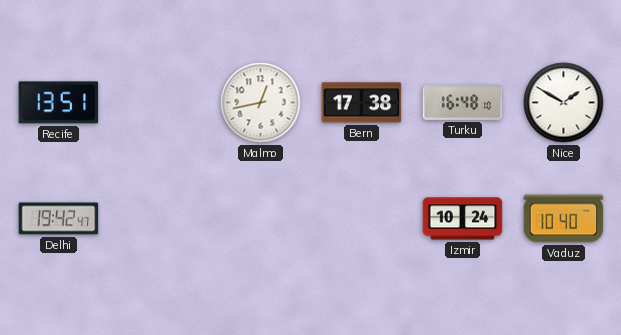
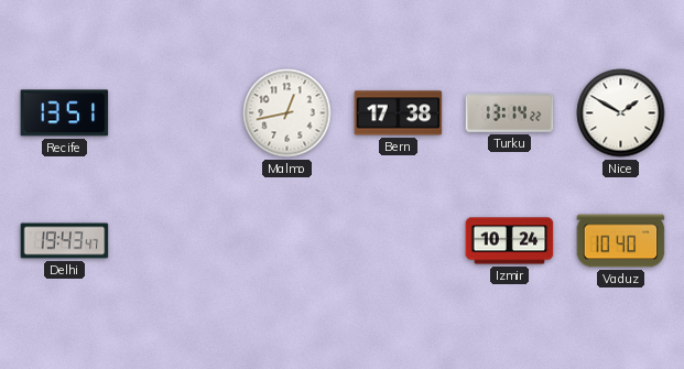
Turku: 16:48 -> 13:14
Delhi: 19:42 -> 19:43
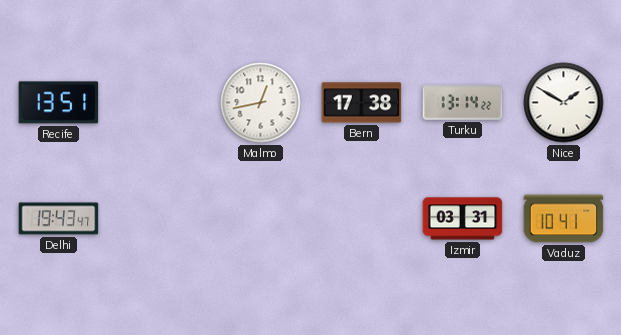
Izmir: 10:24 -> 03:31
Vaduz: 10:40 -> 10:41
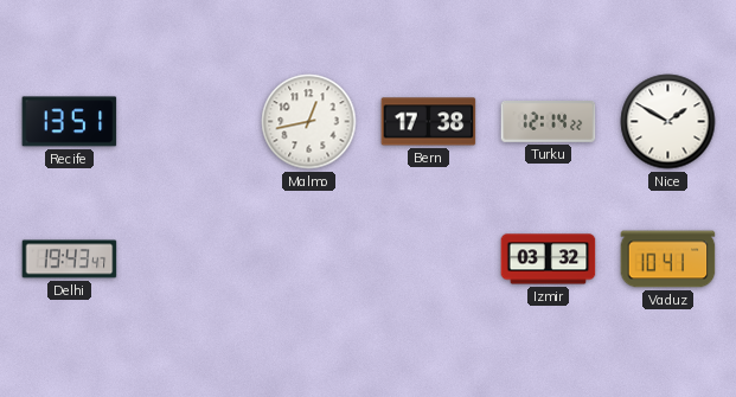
Turku: 13:14 -> 12:14
Izmir: 03:31 -> 03:32
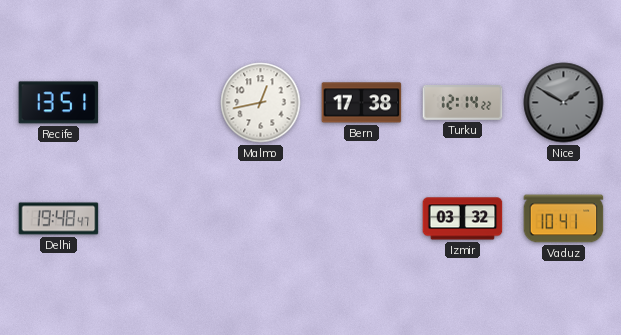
Nice dial: white -> grey
Delhi: 19:43 -> 19:48
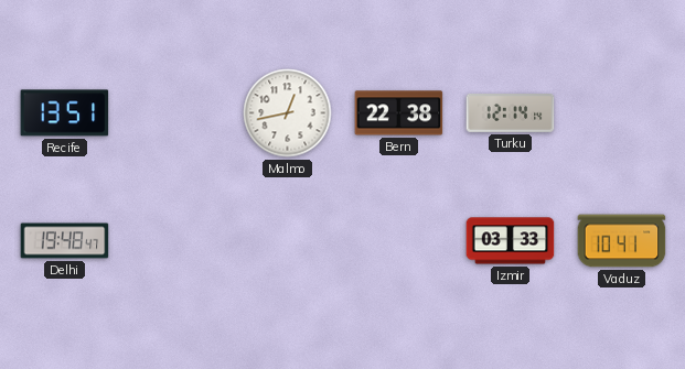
Bern: 17:38 -> 22:38
Turku: 12:14:22 -> 12:14:14
Nice: 1:50 -> none
Izmir: 03:32 -> 03:33
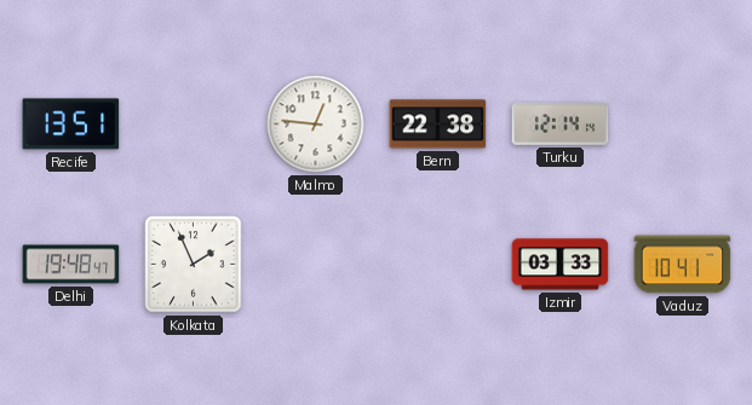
Malmo: 12:43 -> 12:46
Kolkata: none -> 1:56
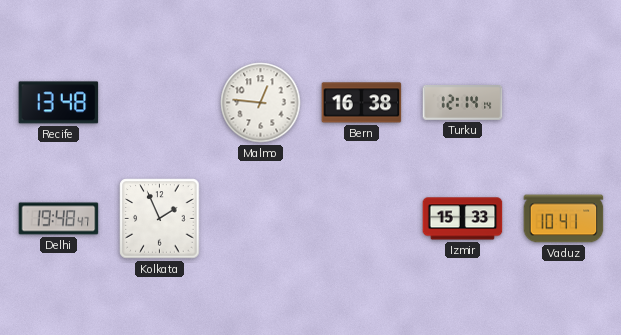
Recife: 13:51 -> 13:48
Bern: 22:38 -> 16:38
Izmir: 03:33 -> 15:33
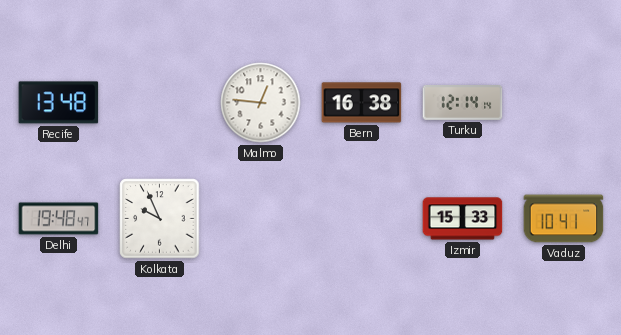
Kolkata: 1:56 -> 9:56
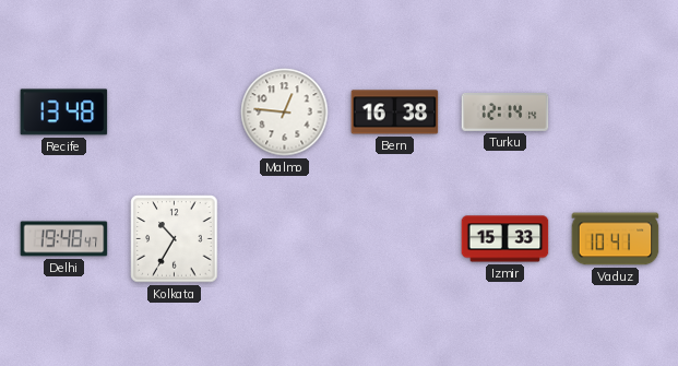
Kolkata: 9:56 -> 10:35
